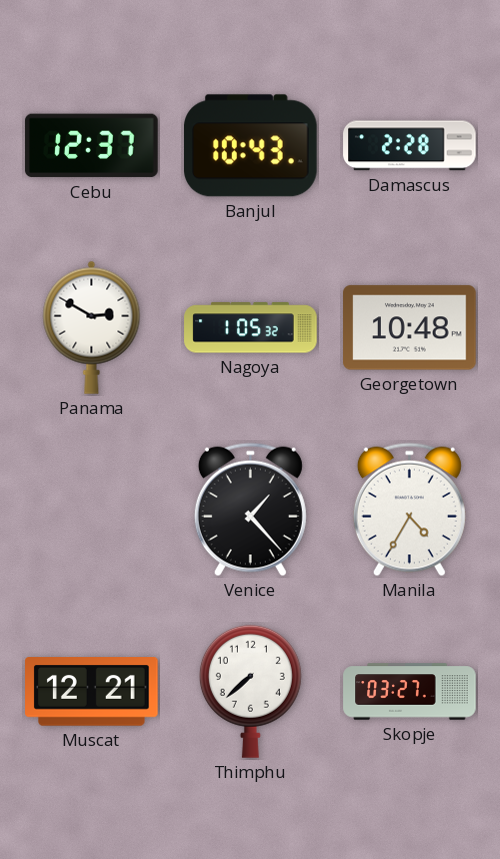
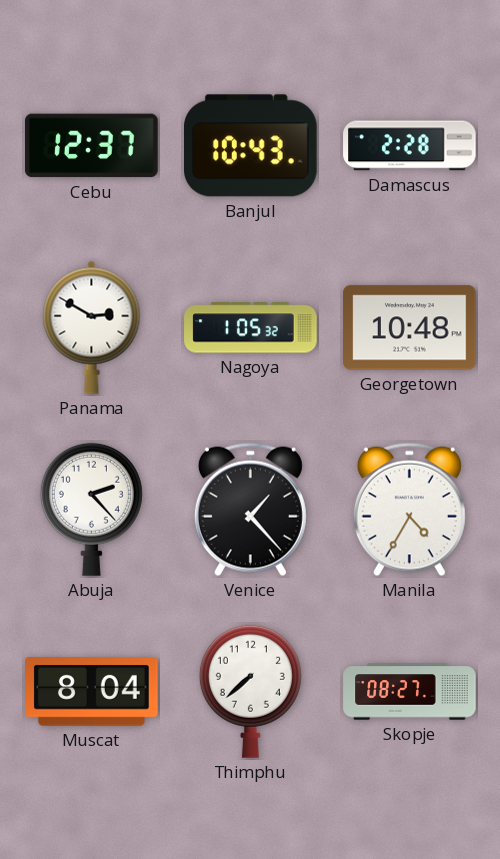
Abuja: none -> 2:23
Muscat: 12:21 -> 8:04
Skopje: 03:27 -> 08:27
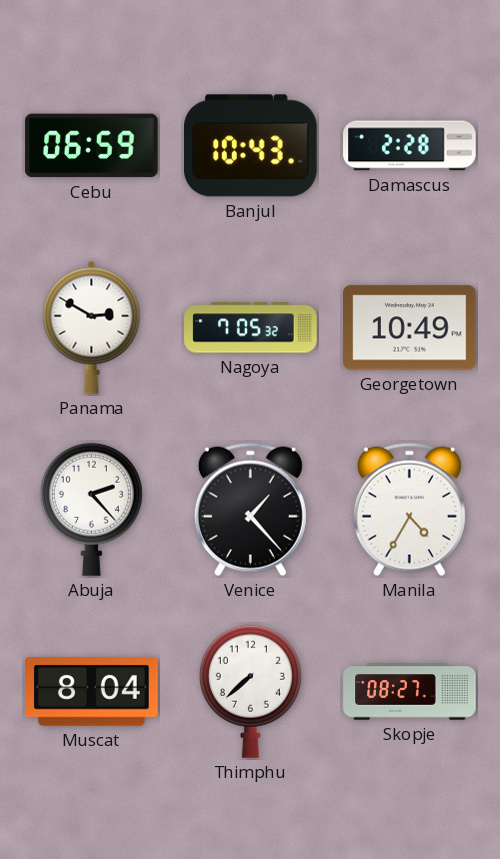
Cebu: 12:37 -> 06:59
Nagoya: 1:05 -> 7:05
Georgetown: 10:48 -> 10:49
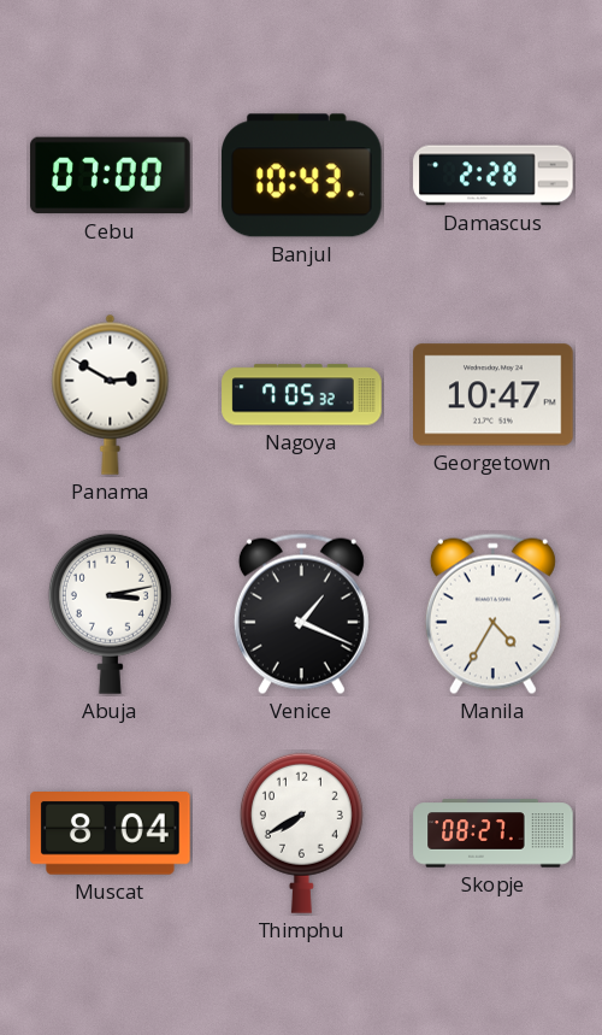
Cebu: 06:59 -> 07:00
Georgetown: 10:49 -> 10:47
Abuja: 2:23 -> 3:13
Venice: 1:23 -> 1:19
Thimphu: 7:38 -> 7:40
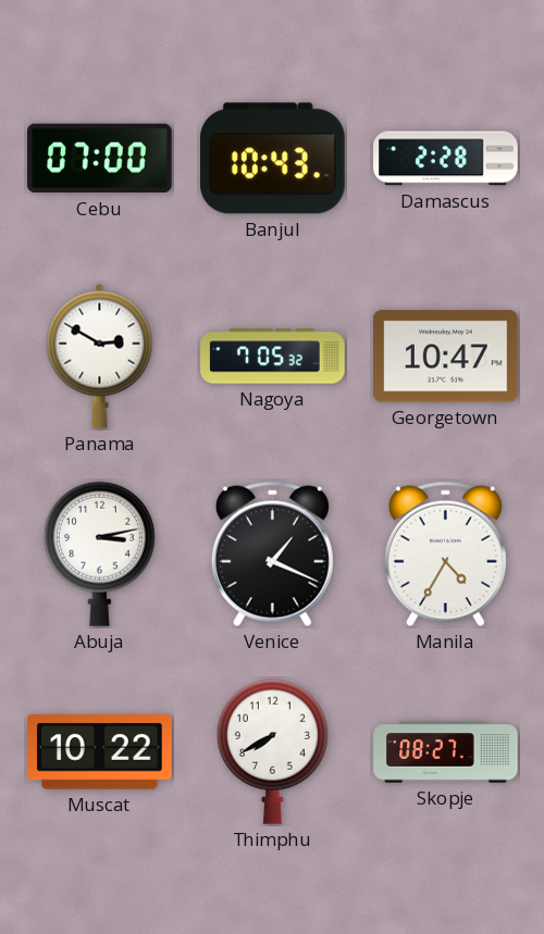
Muscat: 8:04 -> 10:22
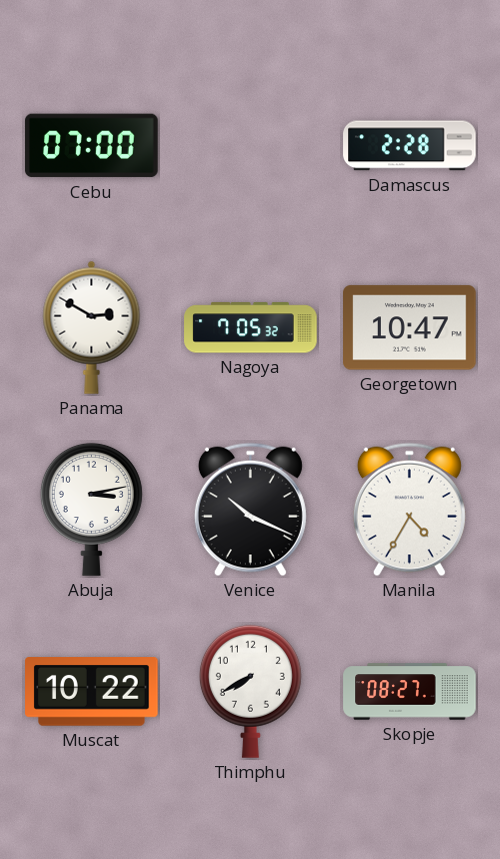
Banjul: 10:43 -> none
Venice: 1:19 -> 10:19
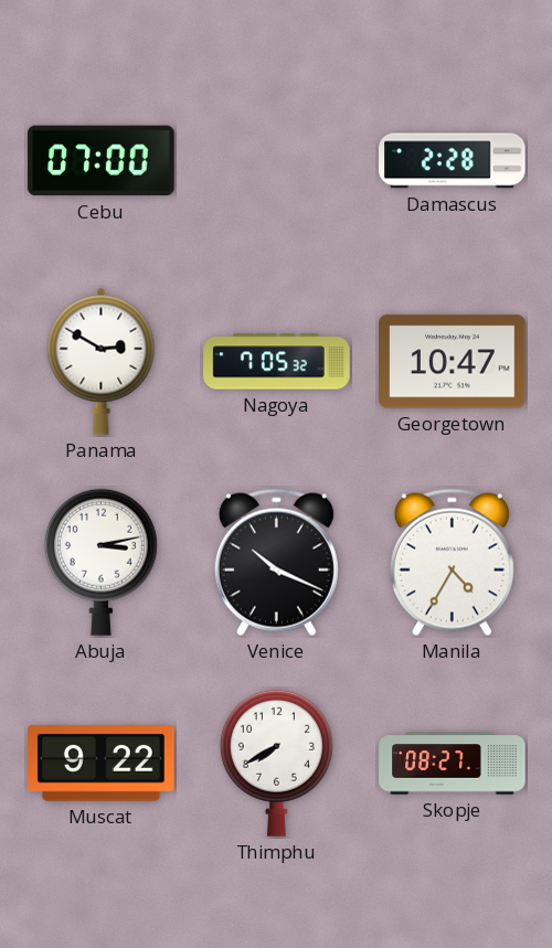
Muscat: 10:22 -> 9:22
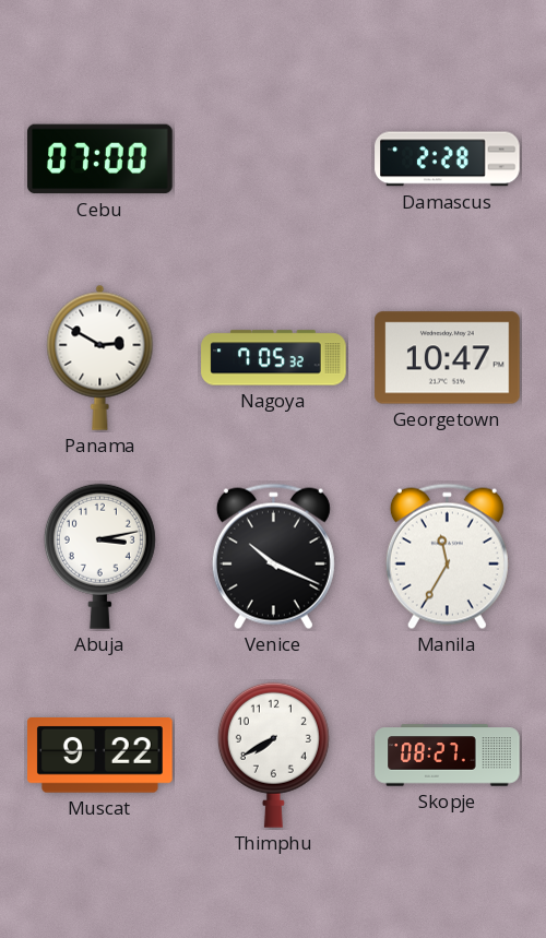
Manila: 4:35 -> 11:35
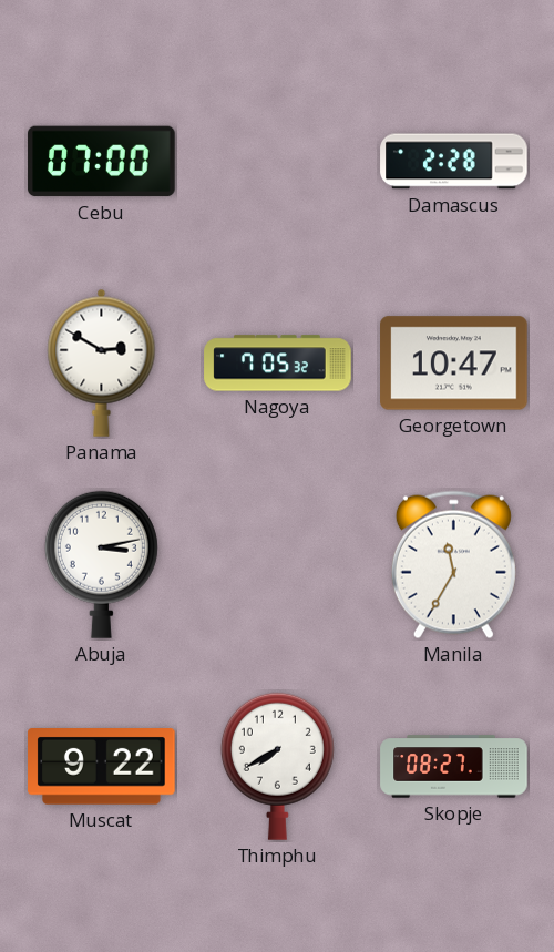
Venice: 10:19 -> none
